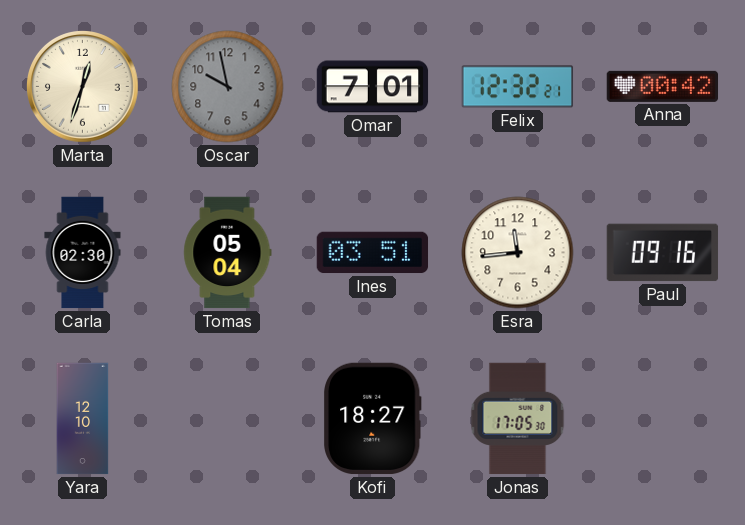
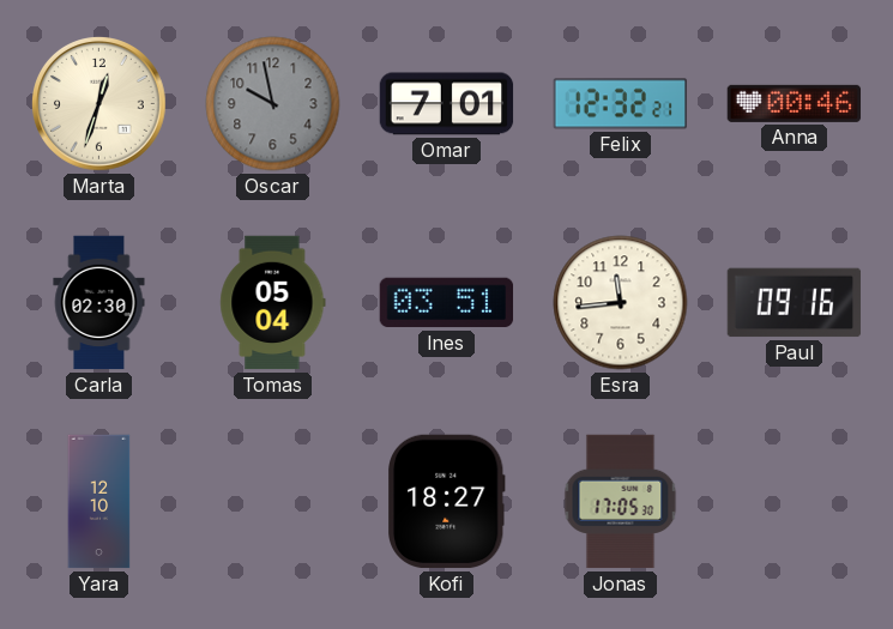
Anna: 00:42 -> 00:46
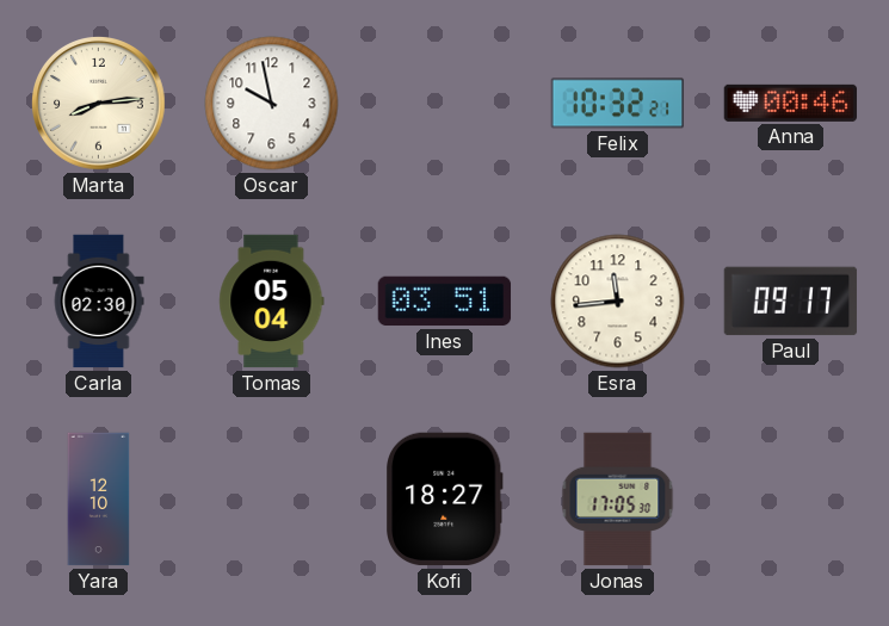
Marta: 12:33 -> 8:14
Oscar dial: grey -> white
Omar: 7:01 -> none
Felix: 12:32 -> 10:32
Paul: 09:16 -> 09:17
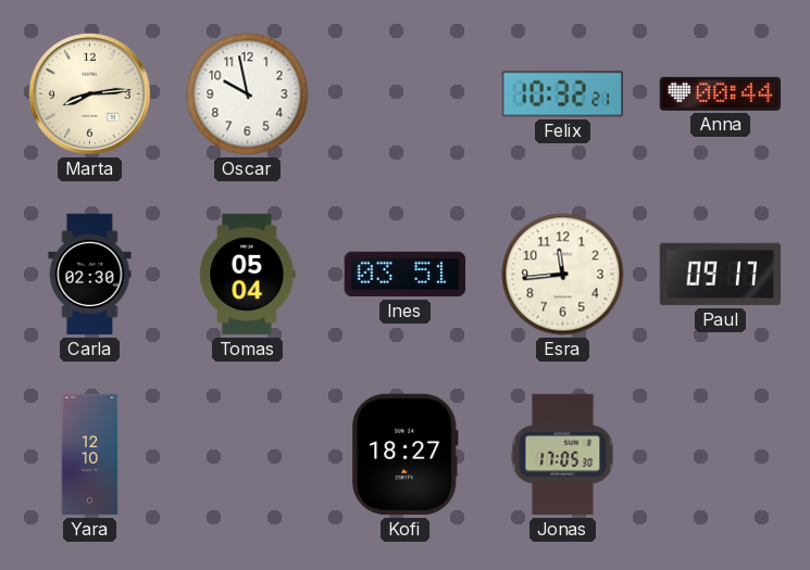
Anna: 00:46 -> 00:44
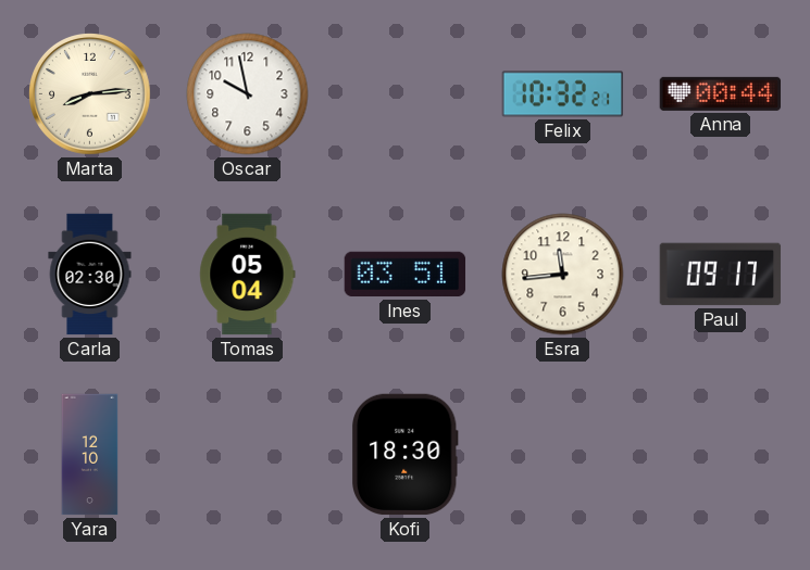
Kofi: 18:27 -> 18:30
Jonas: 17:05 -> none
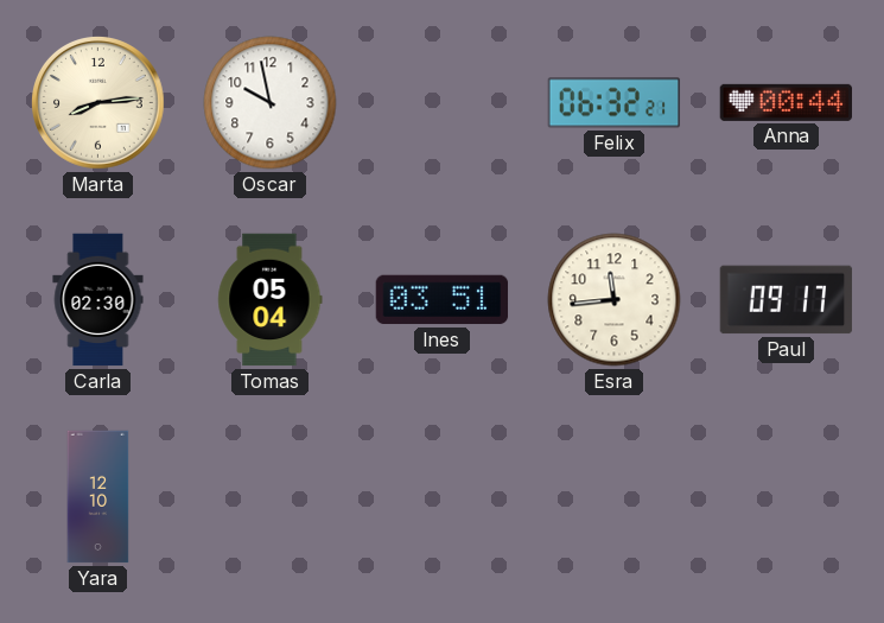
Felix: 10:32 -> 06:32
Kofi: 18:30 -> none
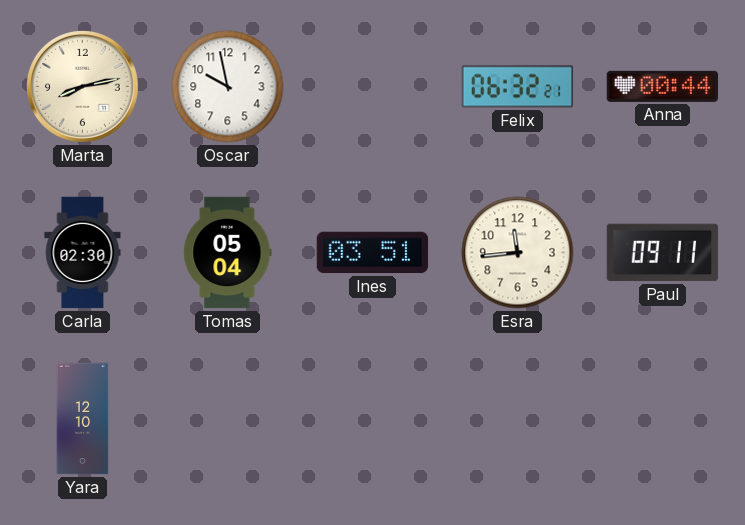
Marta: 8:14 -> 8:13
Paul: 09:17 -> 09:11
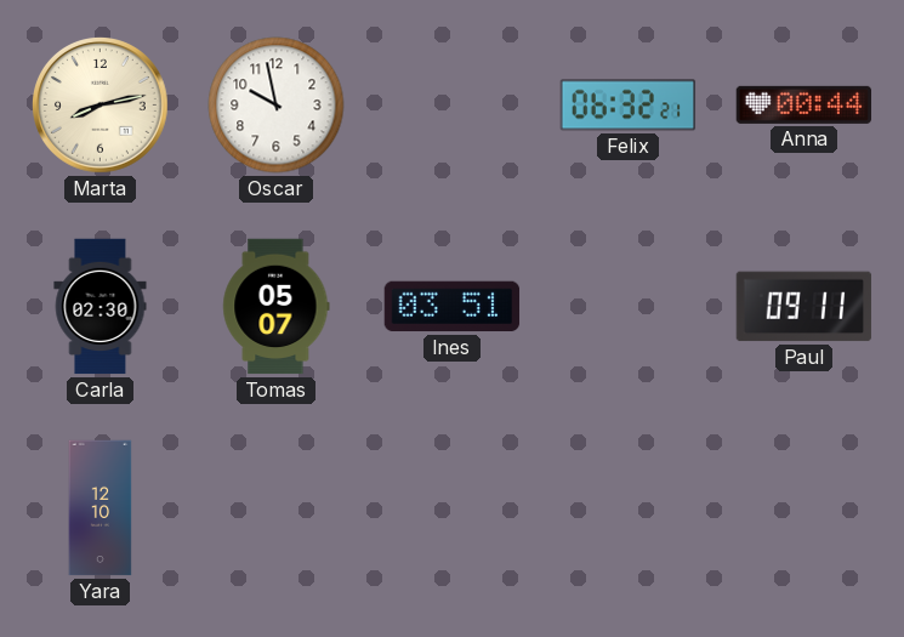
Tomas: 05:04 -> 05:07
Esra: 11:44 -> none
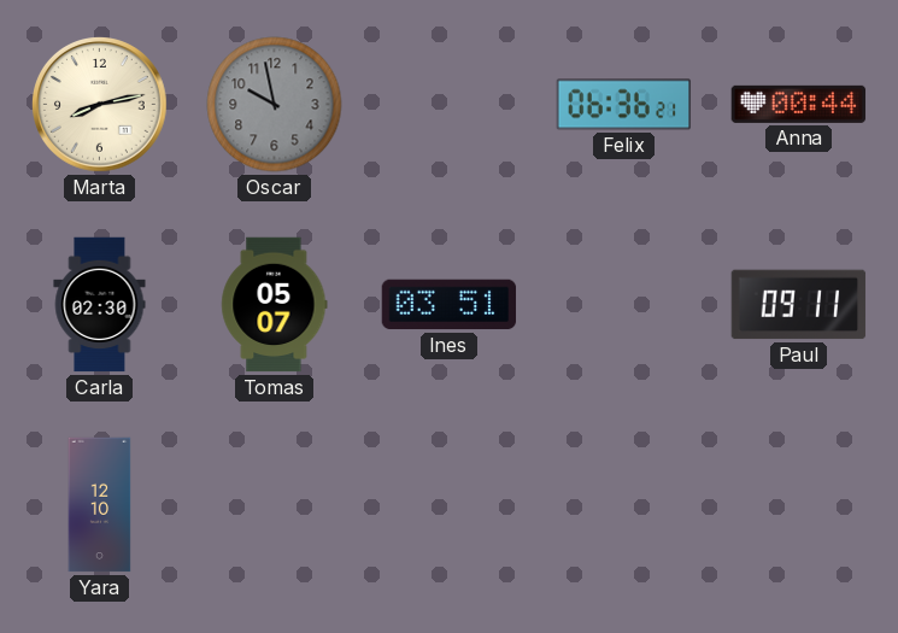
Oscar dial: white -> grey
Felix: 06:32 -> 06:36
